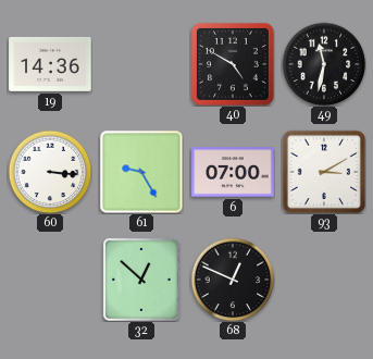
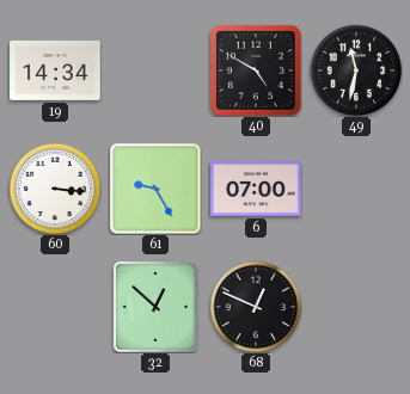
19: 14:36 -> 14:34
93: 3:10 -> none
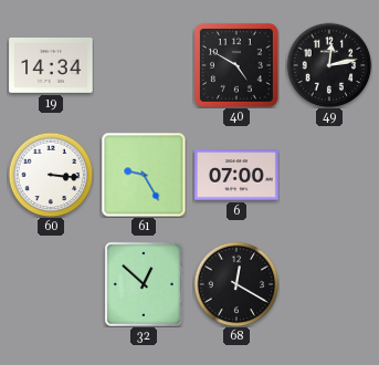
49: 11:32 -> 12:13
68: 12:49 -> 12:20
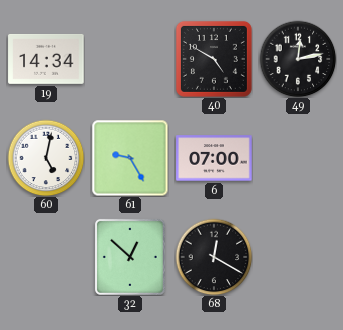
60: 3:16 -> 5:02
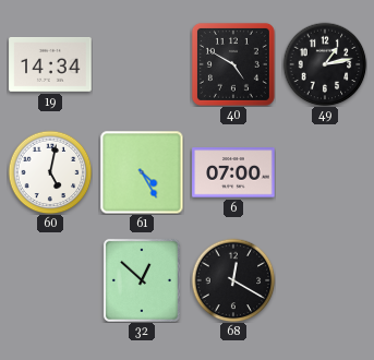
49: 12:13 -> 1:13
61: 9:25 -> 4:25
